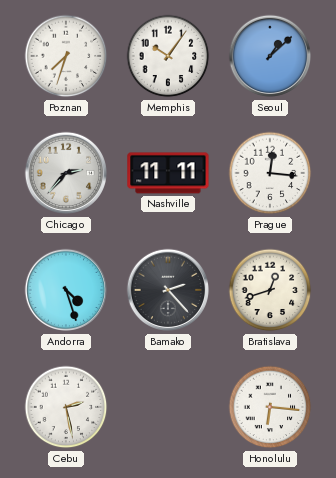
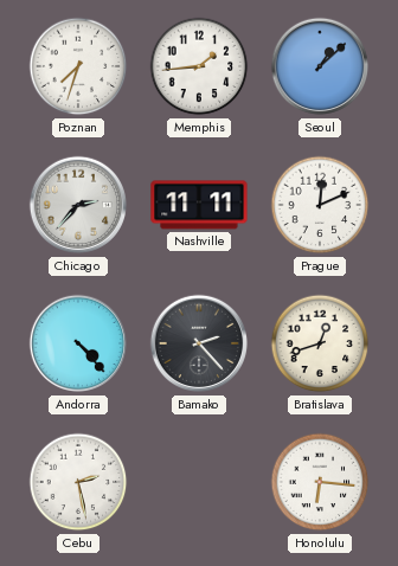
Memphis: 10:06 -> 1:44
Prague: 12:16 -> 12:11
Andorra: 4:27 -> 4:23
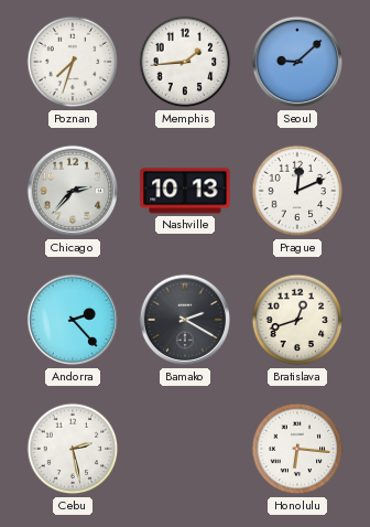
Seoul: 1:08 -> 9:08
Nashville: 11:11 -> 10:13
Andorra: 4:23 -> 2:23
Bamako: 2:23 -> 2:20
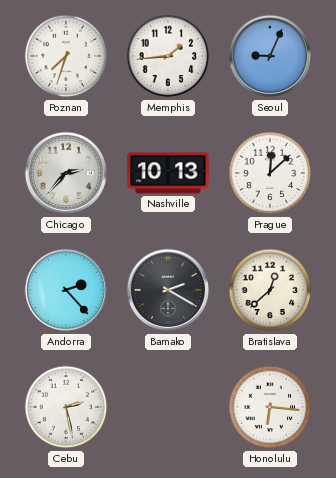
Seoul: 9:08 -> 9:04
Prague: 12:11 -> 12:08
Bratislava: 12:42 -> 12:38
